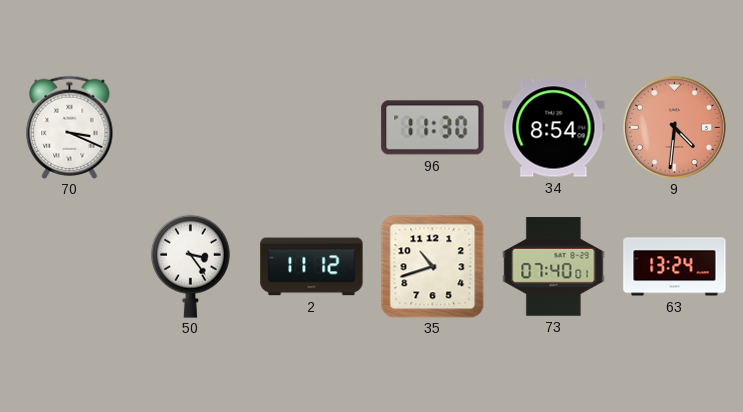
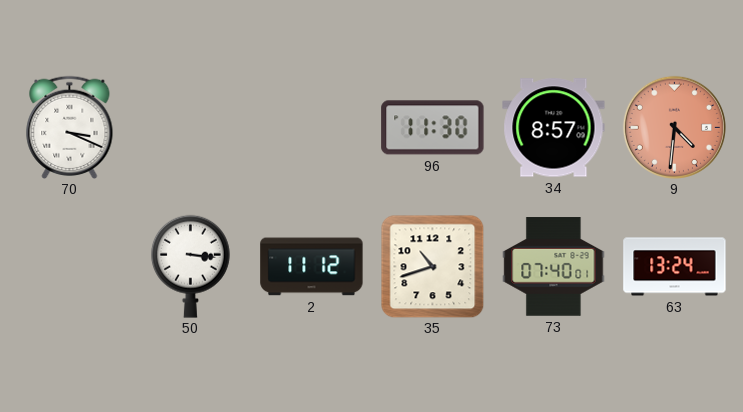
34: 8:54 -> 8:57
50: 3:24 -> 3:16
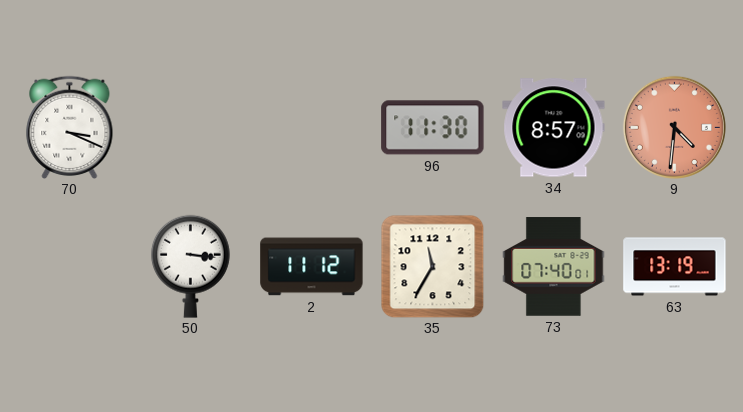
35: 10:42 -> 11:35
63: 13:24 -> 13:19
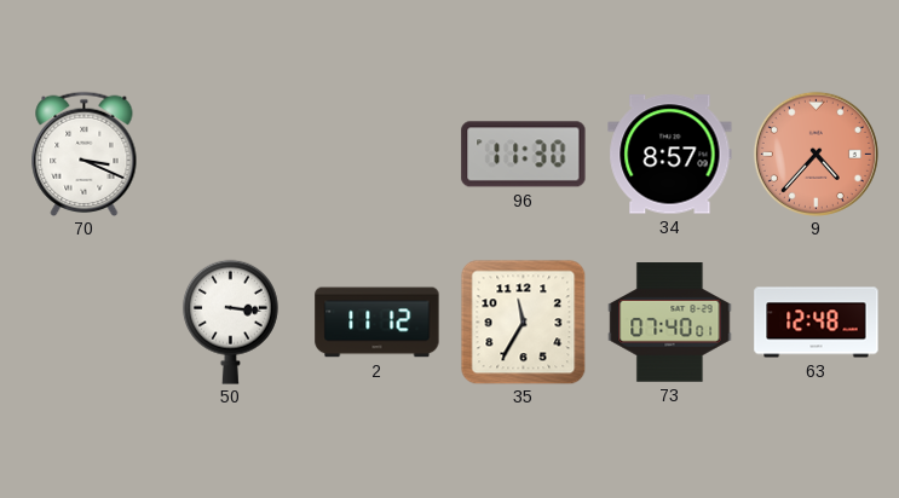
9: 4:31 -> 4:37
63: 13:19 -> 12:48
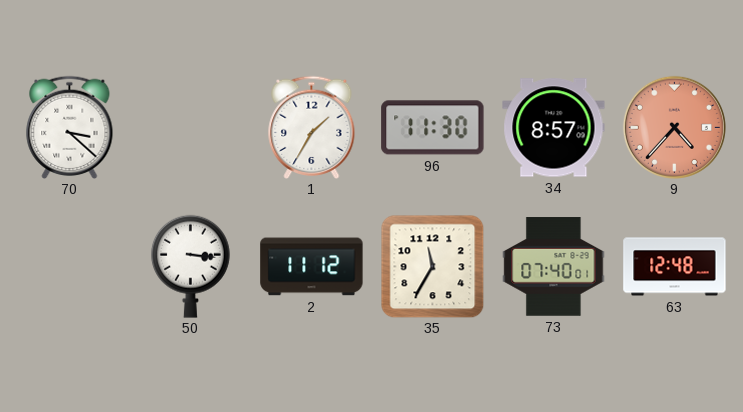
70: 3:19 -> 3:22
1: none -> 1:35
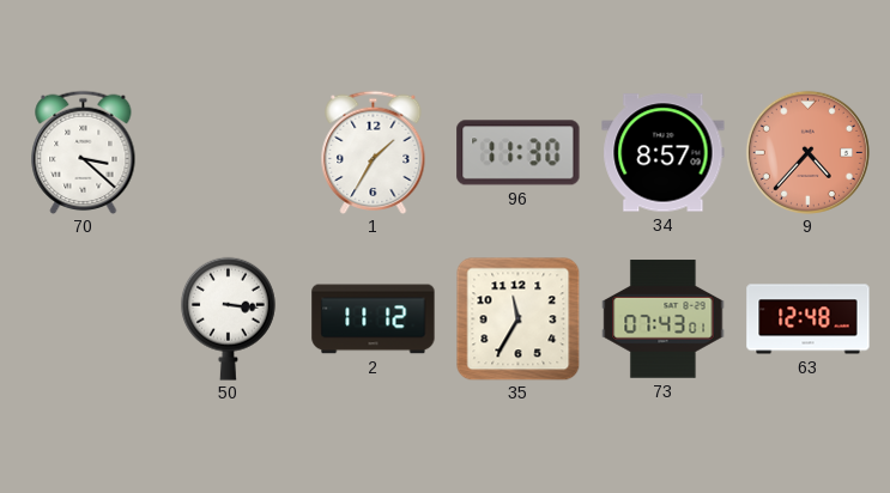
73: 07:40 -> 07:43
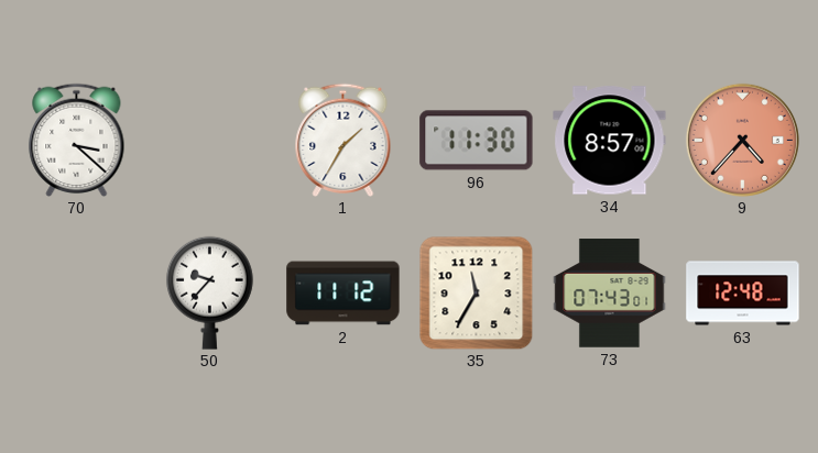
50: 3:16 -> 9:37
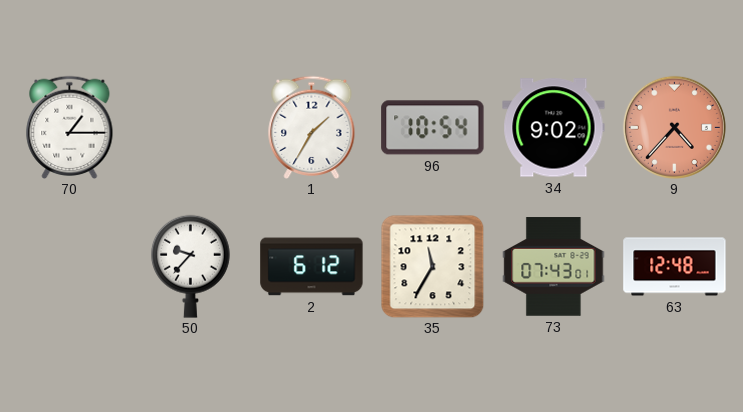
70: 3:22 -> 1:15
96: 11:30 -> 10:54
34: 8:57 -> 9:02
2: 11:12 -> 6:12
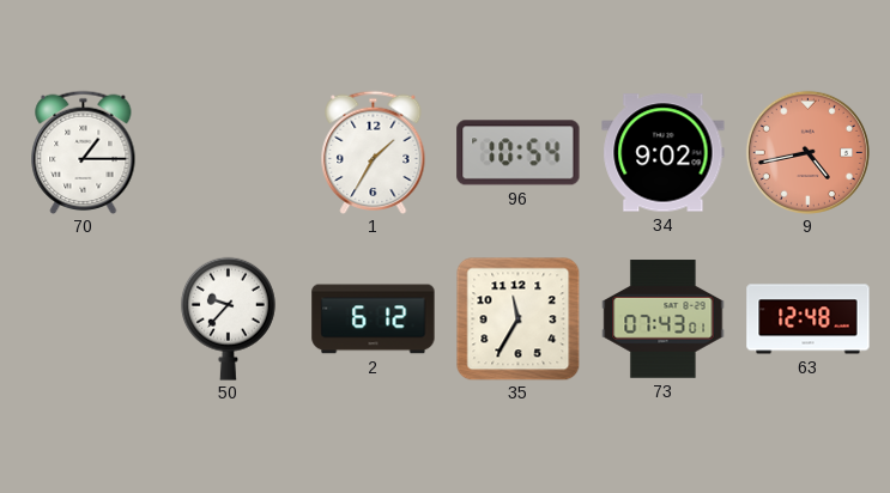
9: 4:37 -> 4:43
